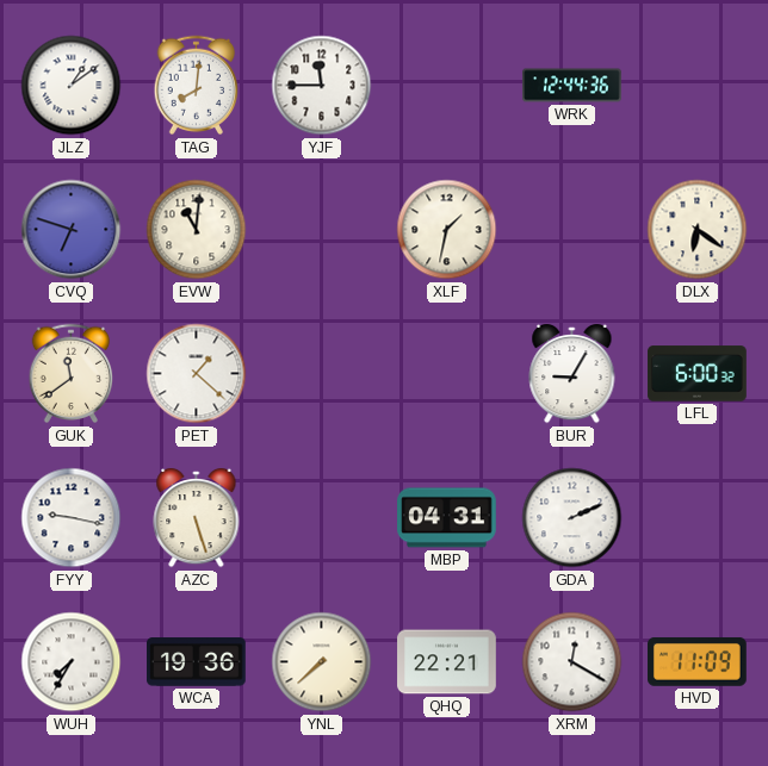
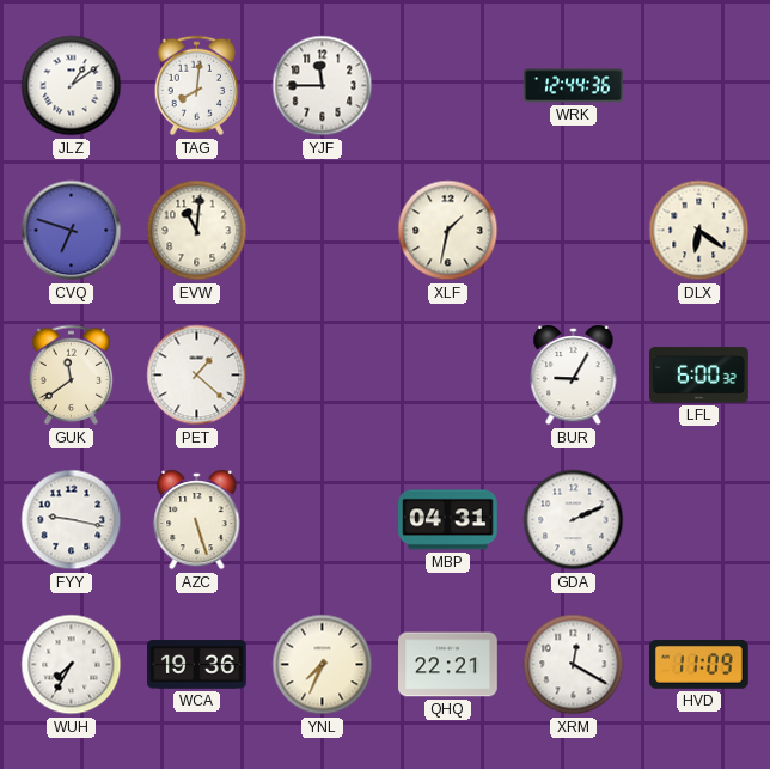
YNL: 7:38 -> 7:34
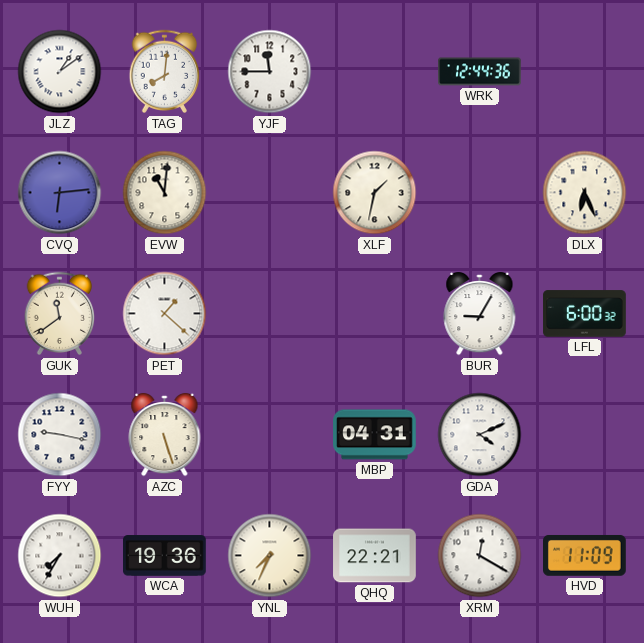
CVQ: 6:48 -> 6:14
DLX: 6:21 -> 6:26
GDA: 2:11 -> 4:11
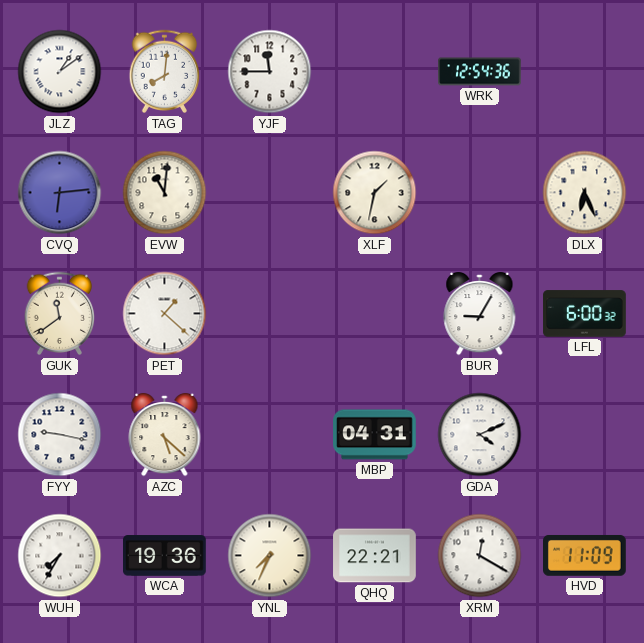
WRK: 12:44 -> 12:54
AZC: 5:27 -> 5:22
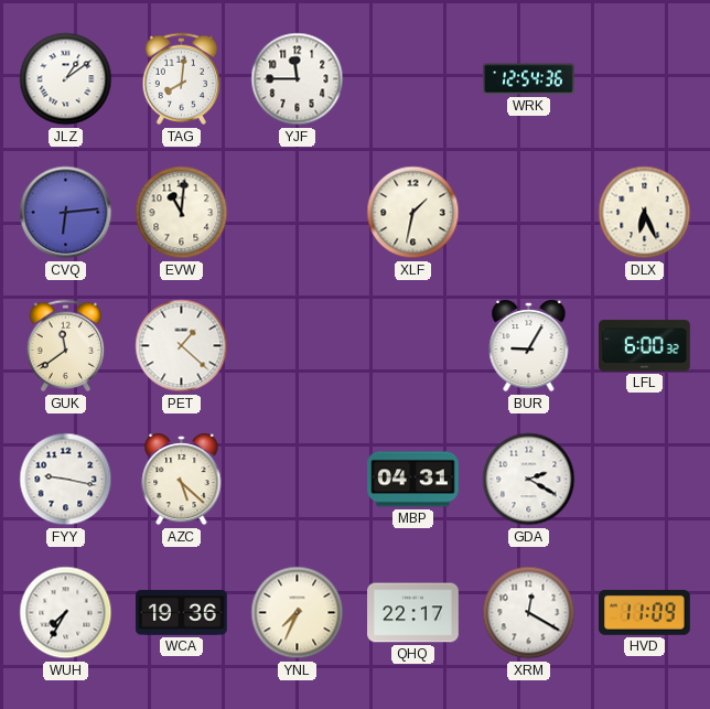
GDA: 4:11 -> 2:20
QHQ: 22:21 -> 22:17
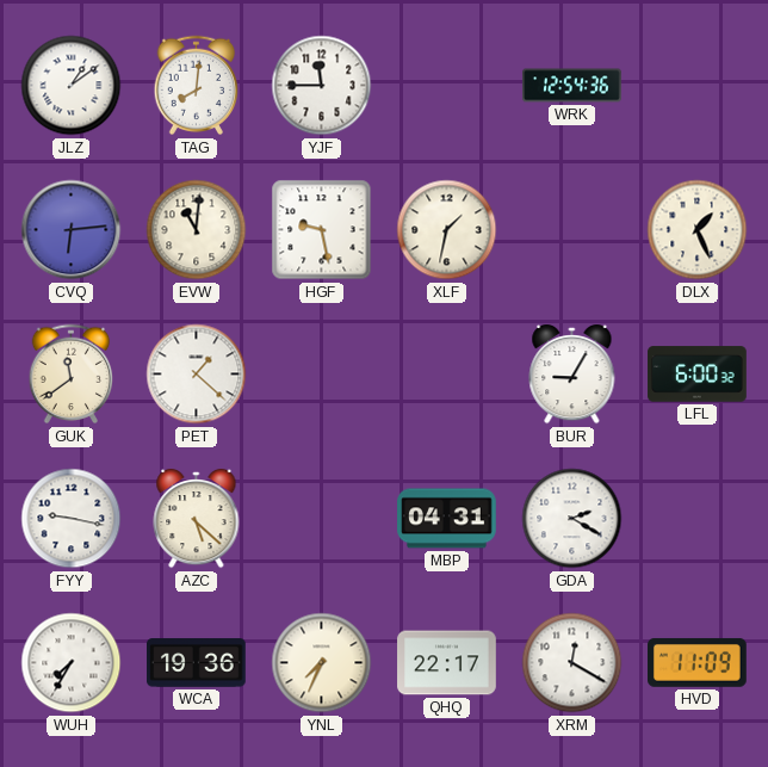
HGF: none -> 9:28
DLX: 6:26 -> 1:26
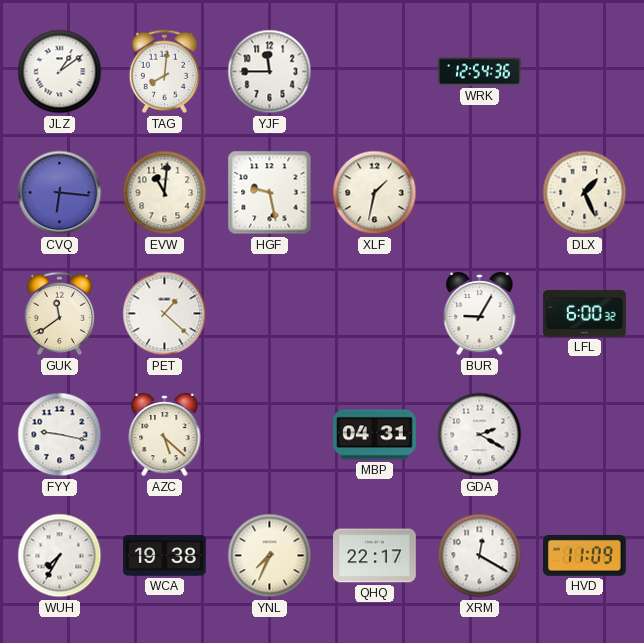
CVQ: 6:14 -> 6:16
WCA: 19:36 -> 19:38
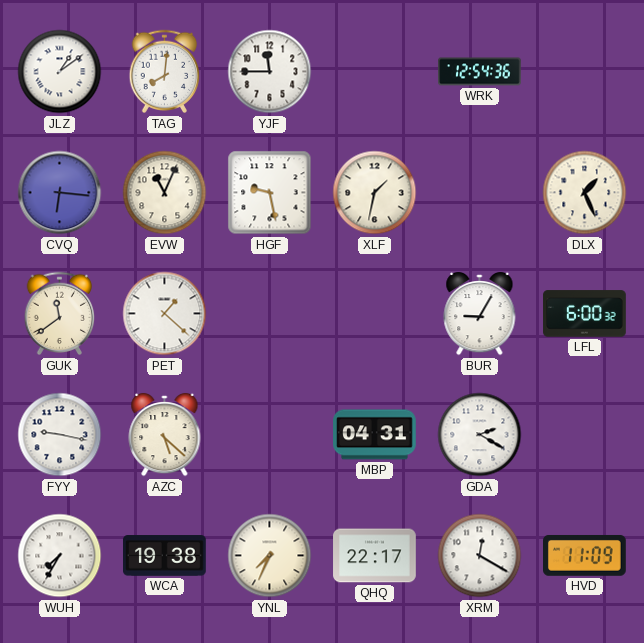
EVW: 11:01 -> 11:04
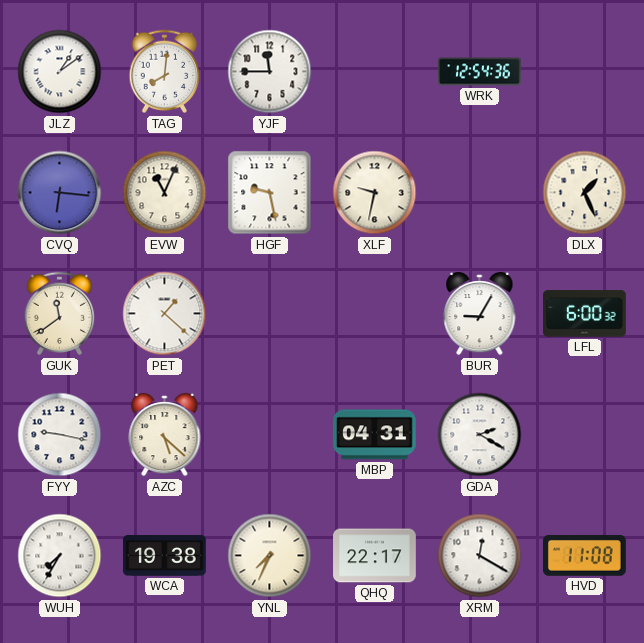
XLF: 1:32 -> 9:32
HVD: 11:09 -> 11:08
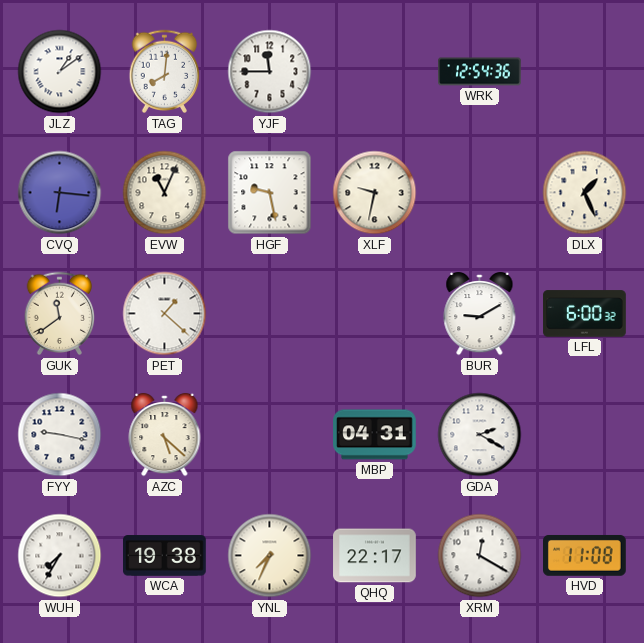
BUR: 9:05 -> 9:10
